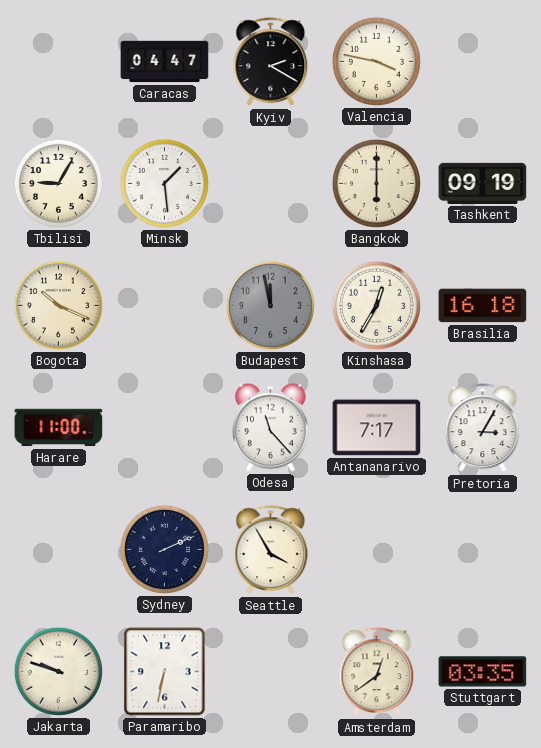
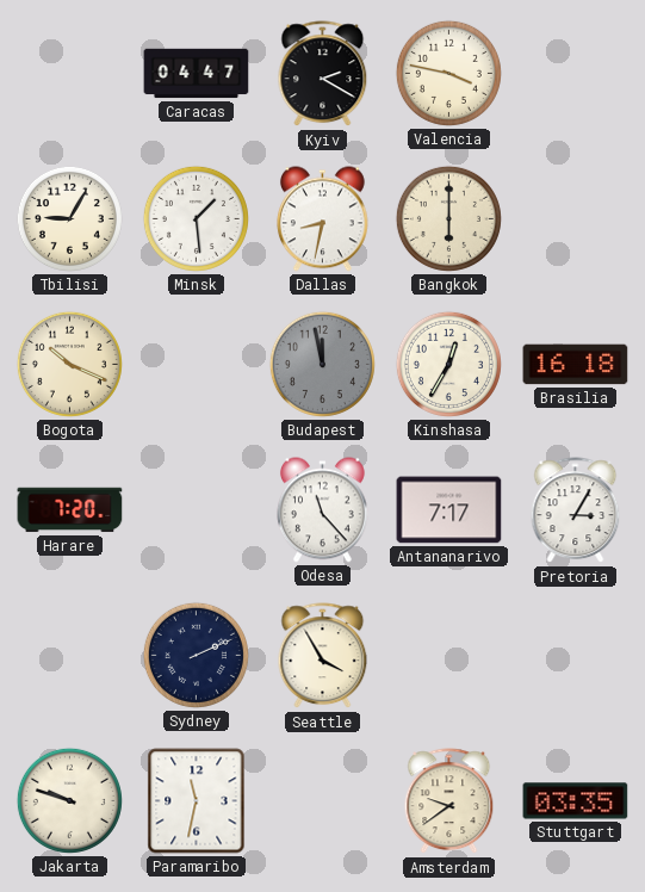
Dallas: none -> 8:32
Tashkent: 09:19 -> none
Harare: 11:00 -> 7:20
Paramaribo: 6:32 -> 11:32
Amsterdam: 12:39 -> 9:39
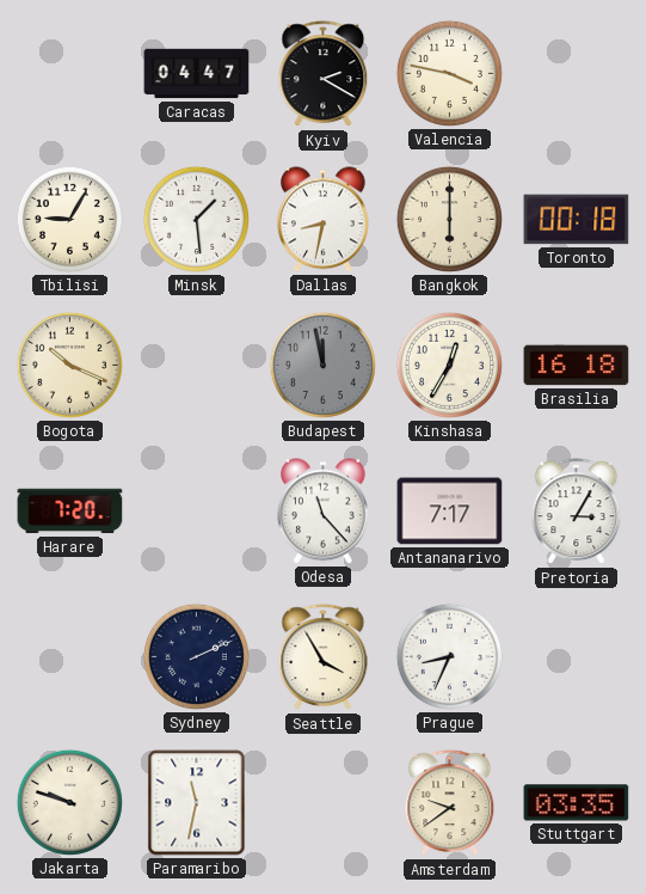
Toronto: none -> 00:18
Prague: none -> 8:34
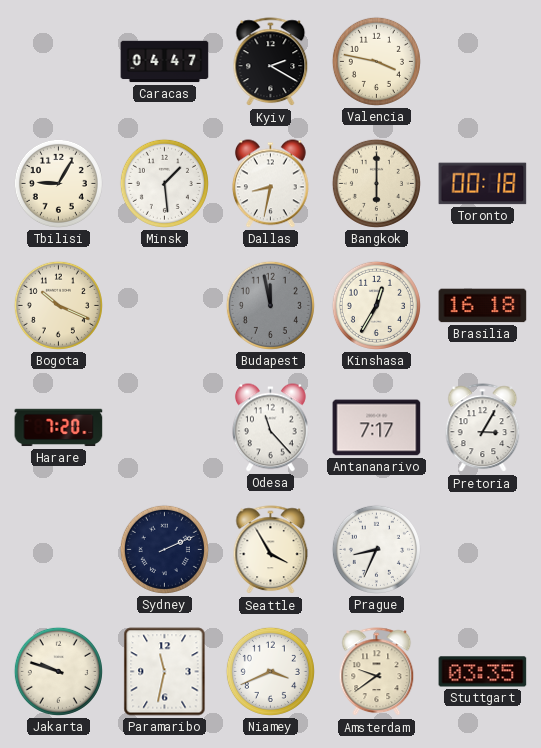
Niamey: none -> 3:41
